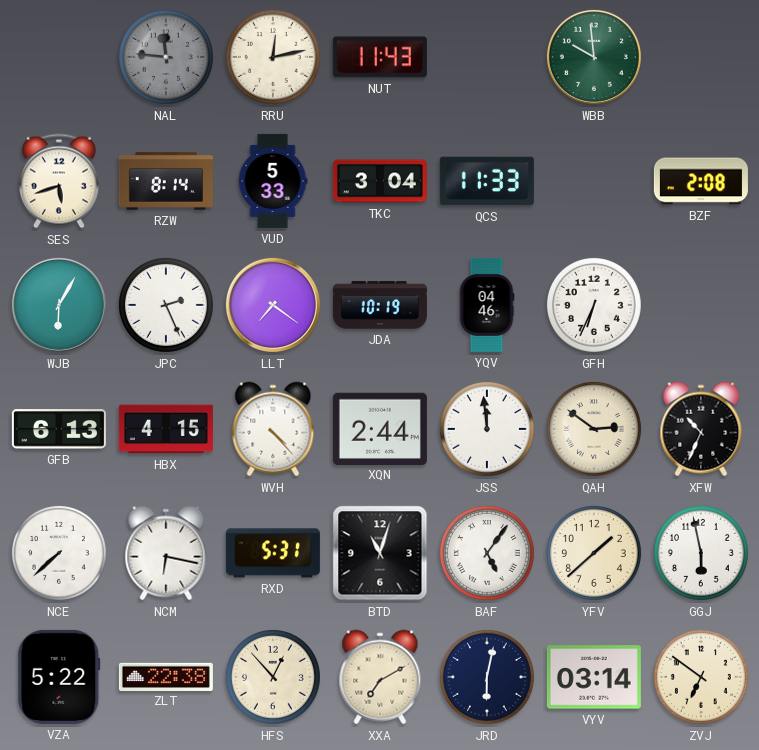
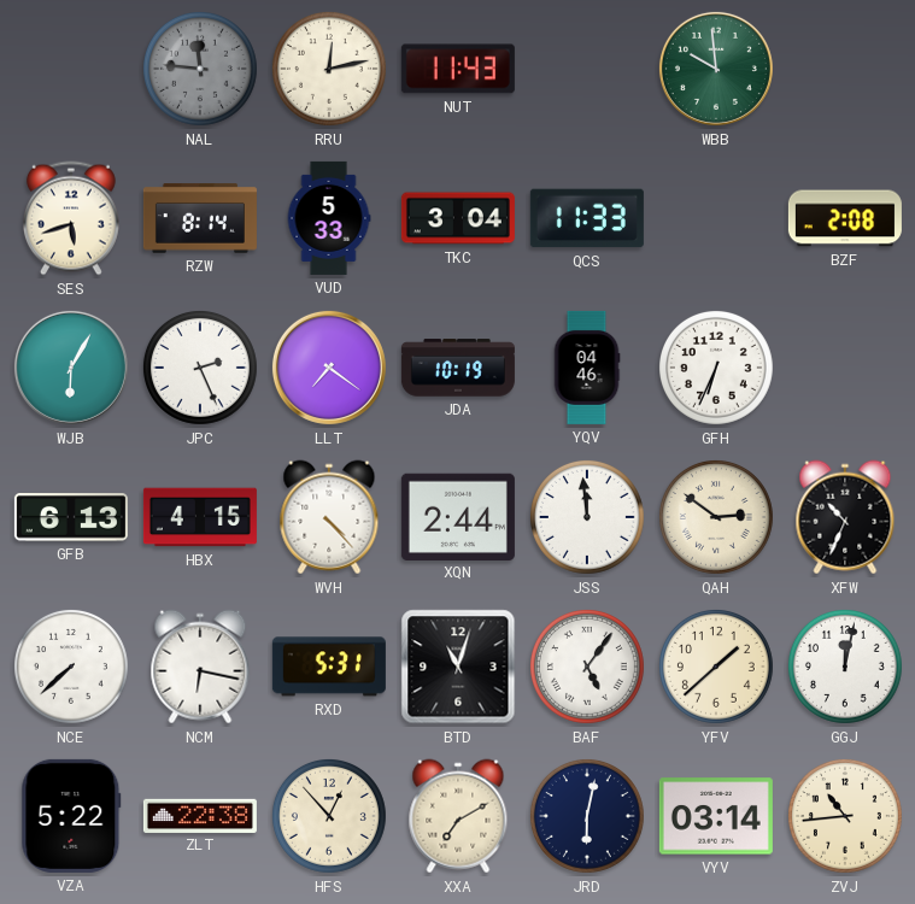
GGJ: 5:58 -> 12:02
ZVJ: 6:51 -> 10:44
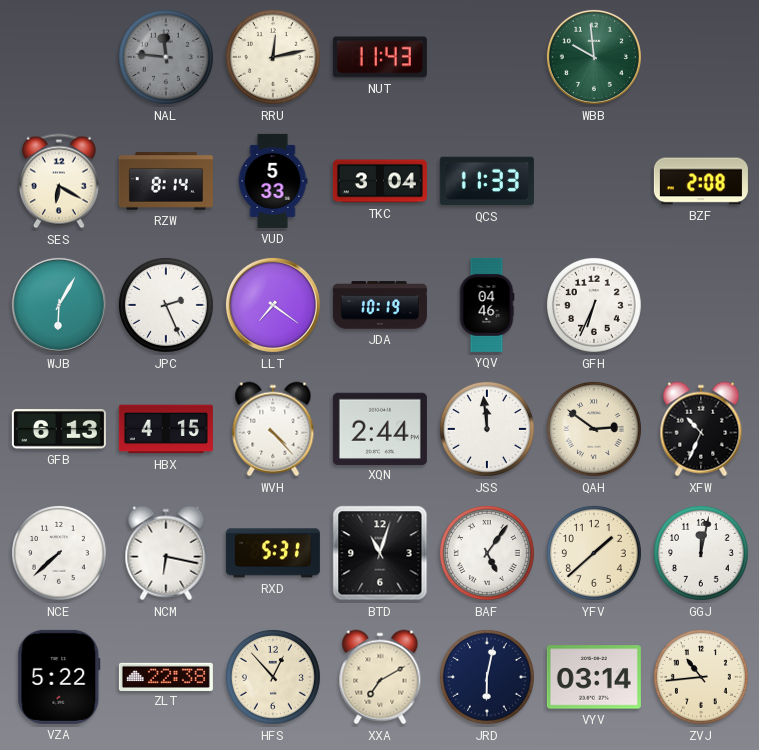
SES: 5:42 -> 6:20
